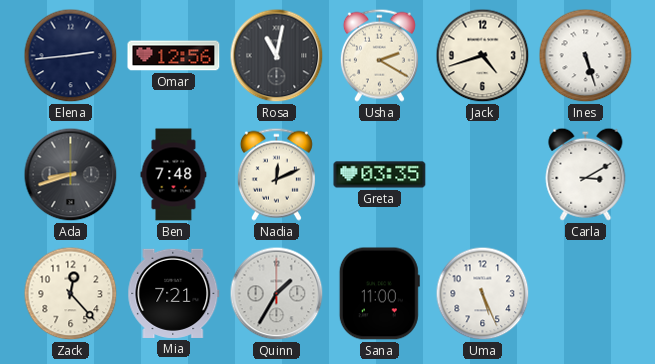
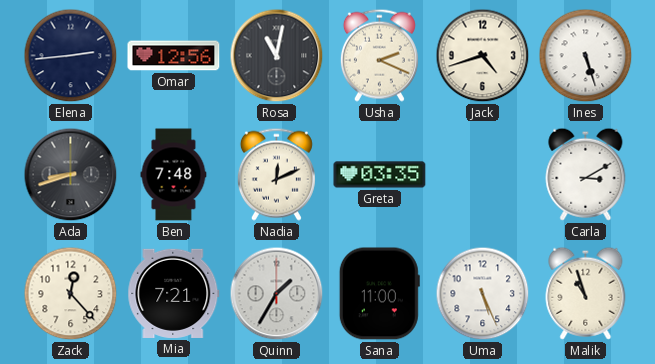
Usha: 2:20 -> 2:19
Malik: none -> 10:57
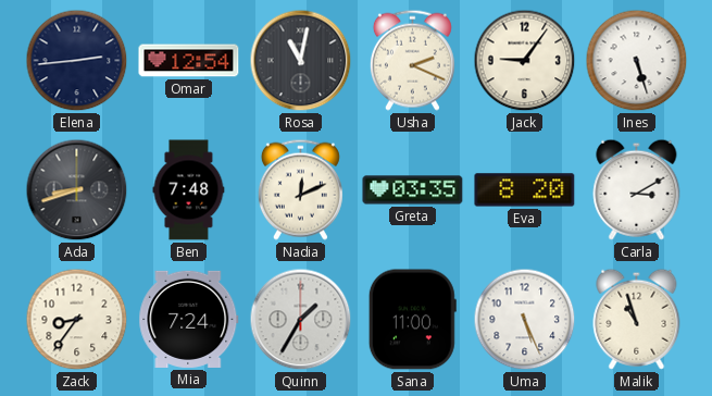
Omar: 12:56 -> 12:54
Jack: 4:42 -> 9:06
Eva: none -> 8:20
Zack: 12:23 -> 8:36
Mia: 7:21 -> 7:24
